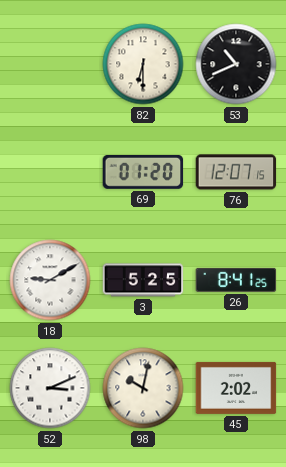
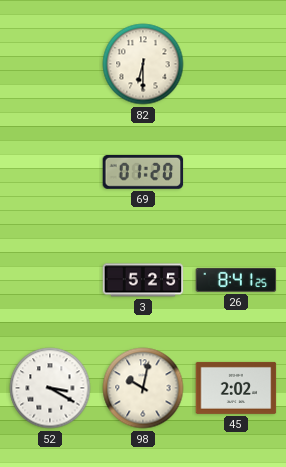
53: 10:41 -> none
76: 12:07 -> none
18: 9:10 -> none
52: 3:11 -> 3:20
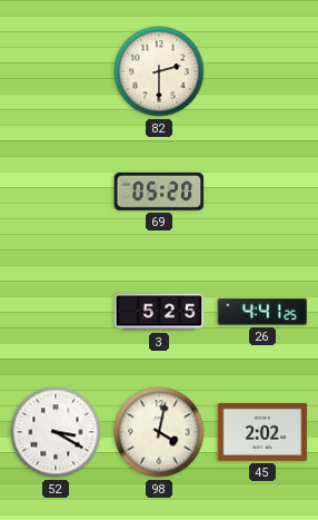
82: 6:30 -> 2:30
69: 01:20 -> 05:20
26: 8:41 -> 4:41
98: 10:02 -> 4:02
